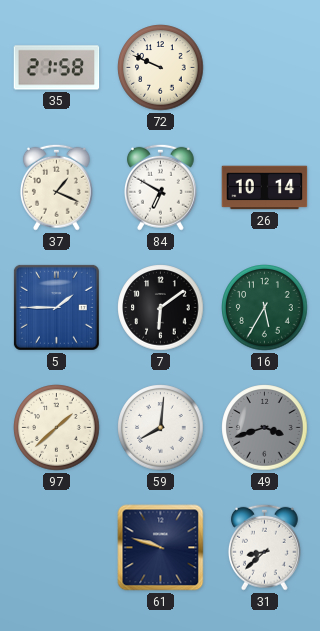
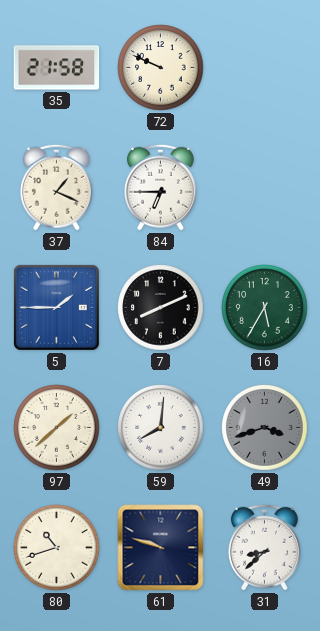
84: 6:50 -> 6:45
26: 10:14 -> none
7: 6:09 -> 8:11
80: none -> 10:42
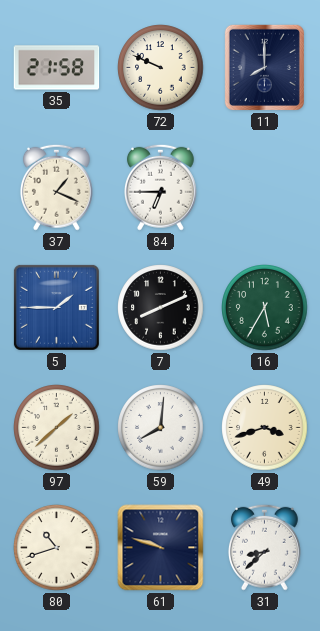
11: none -> 8:00
49 dial: grey -> cream
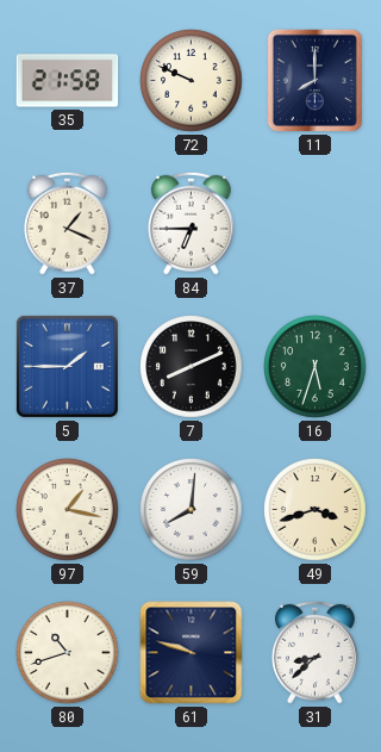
16: 5:35 -> 5:33
97: 1:38 -> 1:17
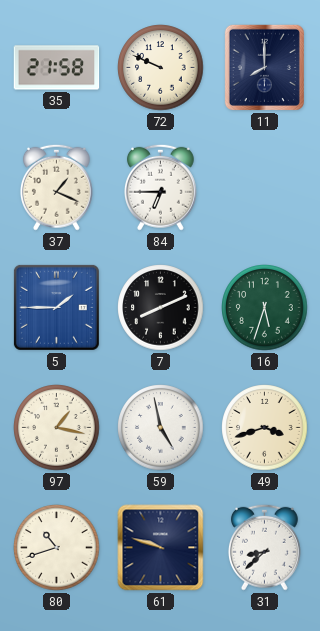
59: 8:01 -> 4:58
